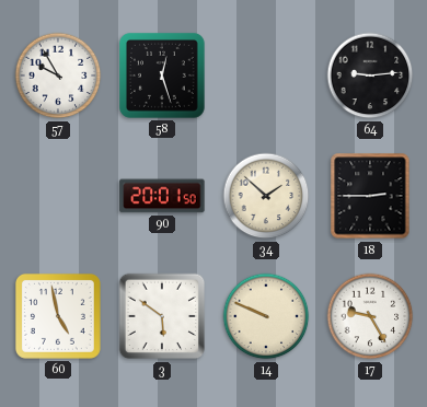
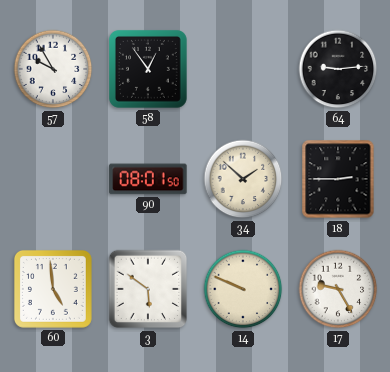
58: 12:27 -> 12:54
90: 20:01 -> 08:01
60: 4:58 -> 4:59
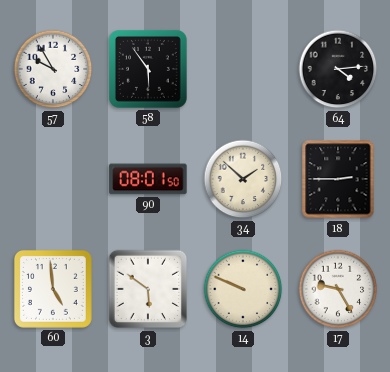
58: 12:54 -> 5:54
64: 9:14 -> 4:14
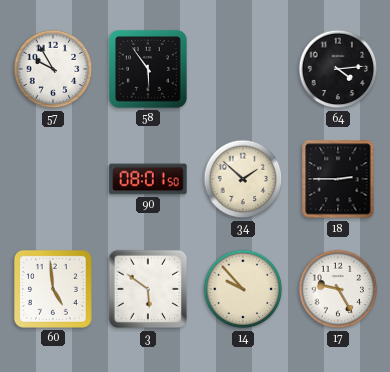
14: 9:49 -> 9:53
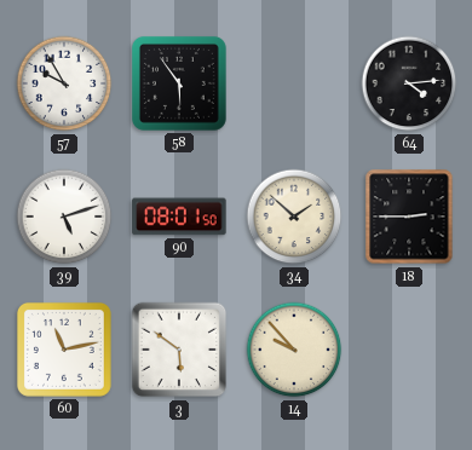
39: none -> 5:12
60: 4:59 -> 11:13
17: 9:25 -> none
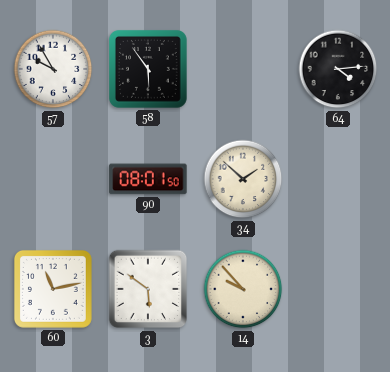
39: 5:12 -> none
18: 2:45 -> none
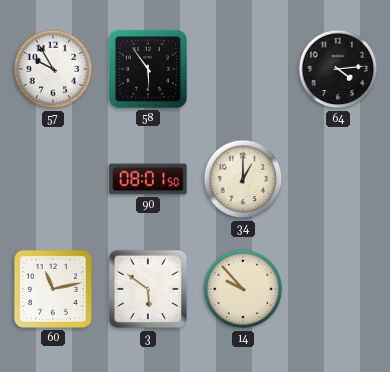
34: 1:52 -> 1:00
